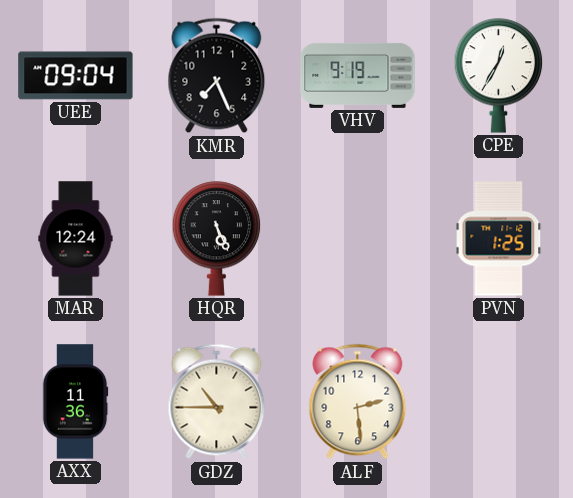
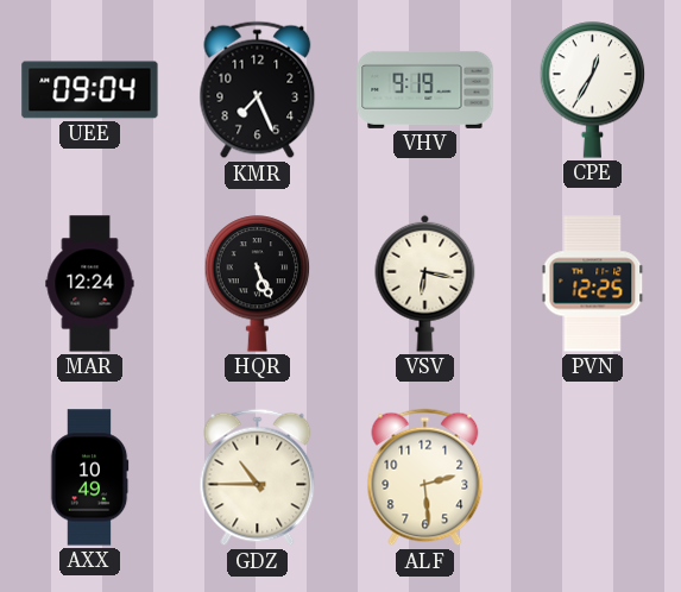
VSV: none -> 6:17
PVN: 1:25 -> 12:25
AXX: 11:36 -> 10:49
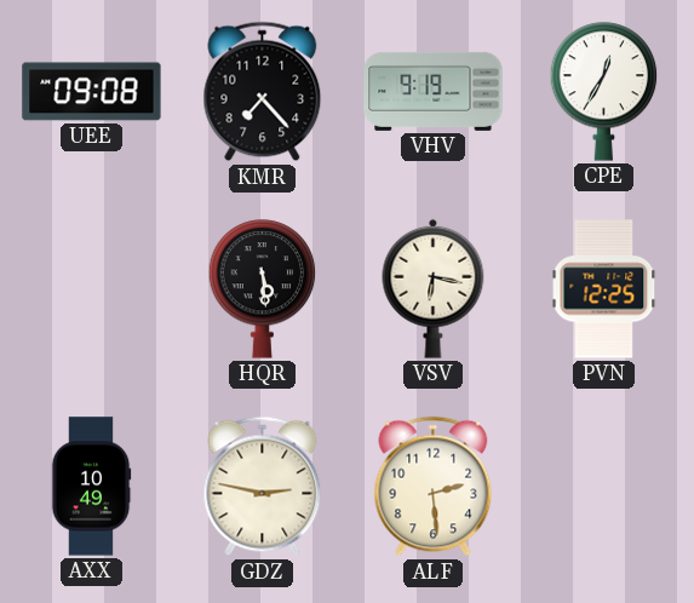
UEE: 09:04 -> 09:08
KMR: 7:26 -> 7:23
MAR: 12:24 -> none
HQR: 5:26 -> 5:29
GDZ: 10:45 -> 2:47
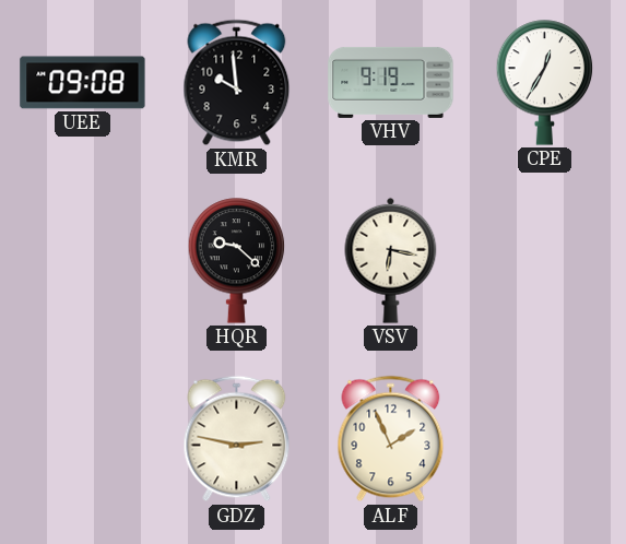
KMR: 7:23 -> 9:59
HQR: 5:29 -> 9:22
PVN: 12:25 -> none
AXX: 10:49 -> none
ALF: 2:29 -> 1:56
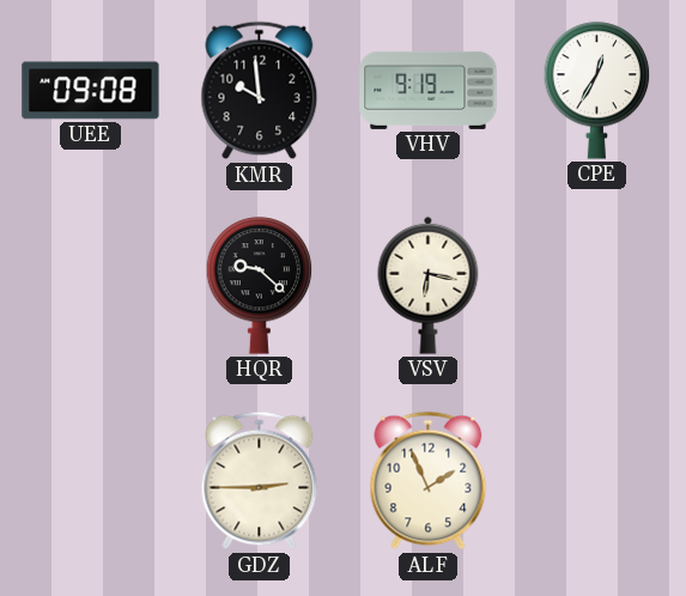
GDZ: 2:47 -> 2:45
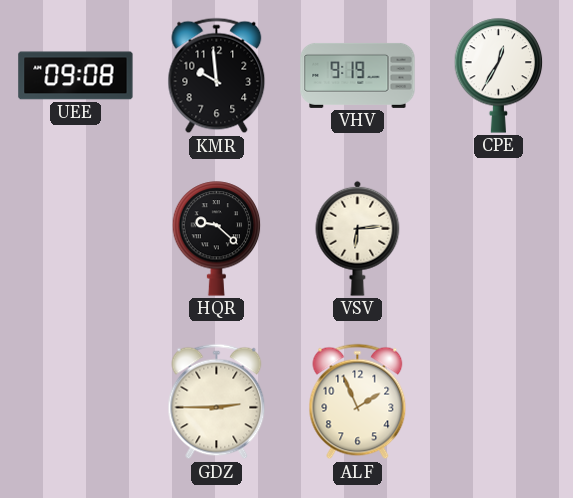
VSV: 6:17 -> 6:14
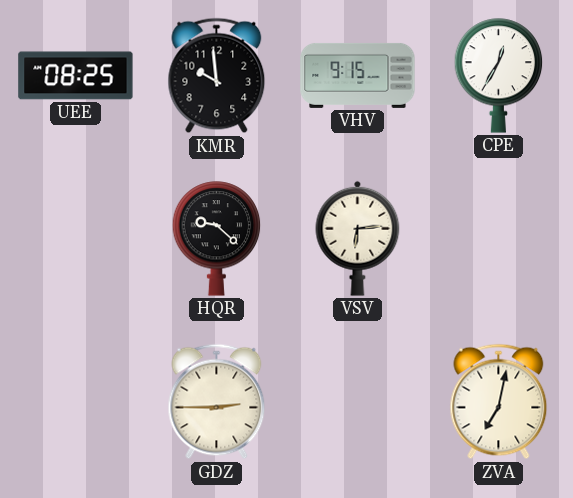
UEE: 09:08 -> 08:25
VHV: 9:19 -> 9:15
ALF: 1:56 -> none
ZVA: none -> 7:02
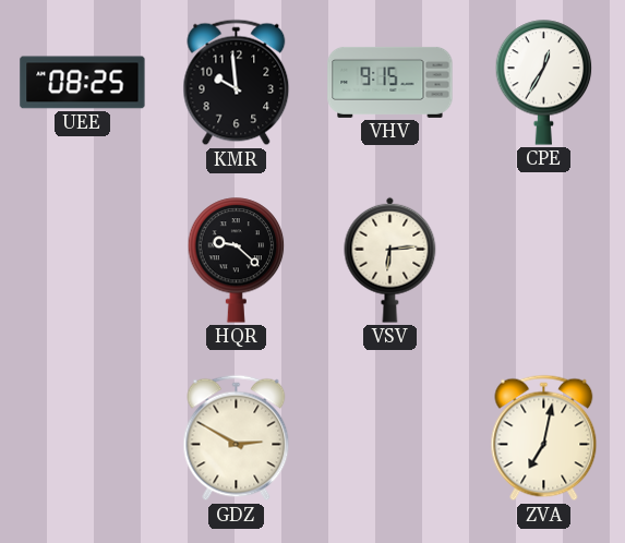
GDZ: 2:45 -> 2:50
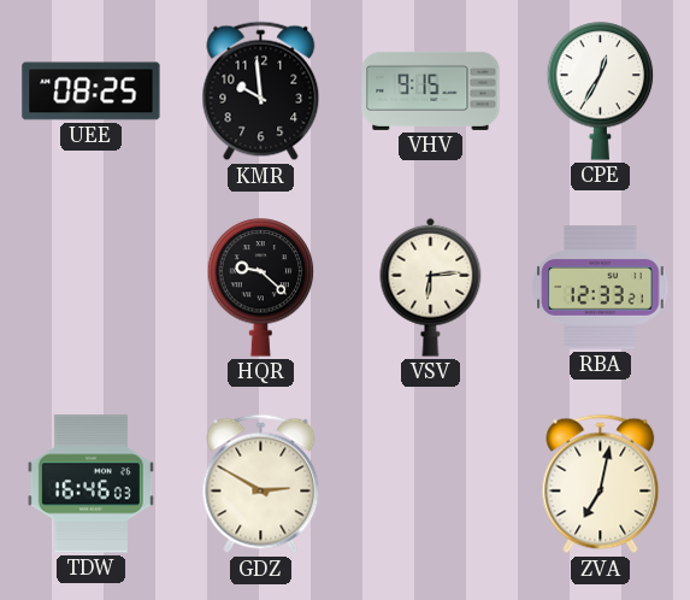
RBA: none -> 12:33
TDW: none -> 16:46
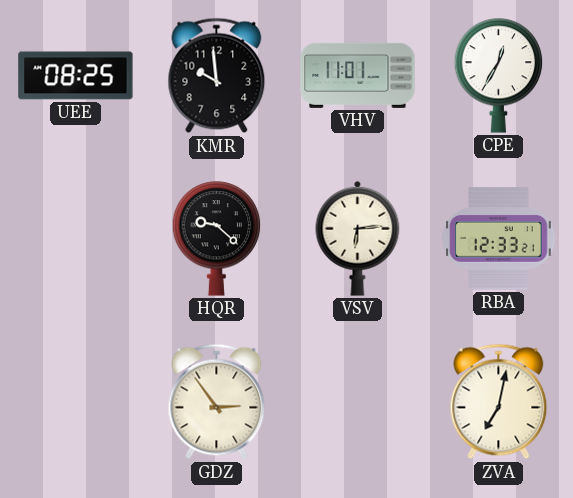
VHV: 9:15 -> 11:01
TDW: 16:46 -> none
GDZ: 2:50 -> 2:54
